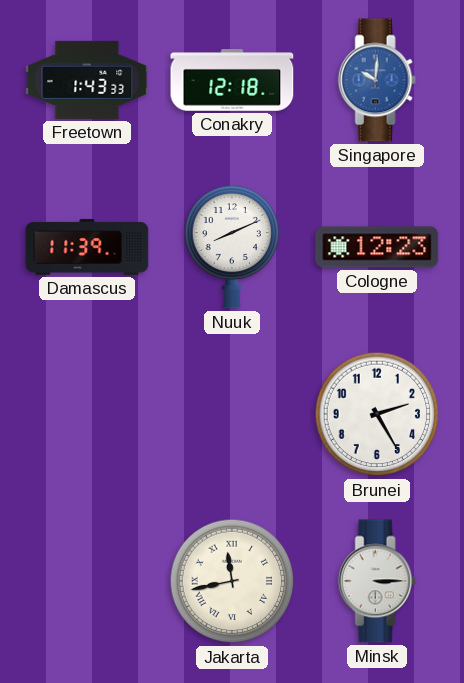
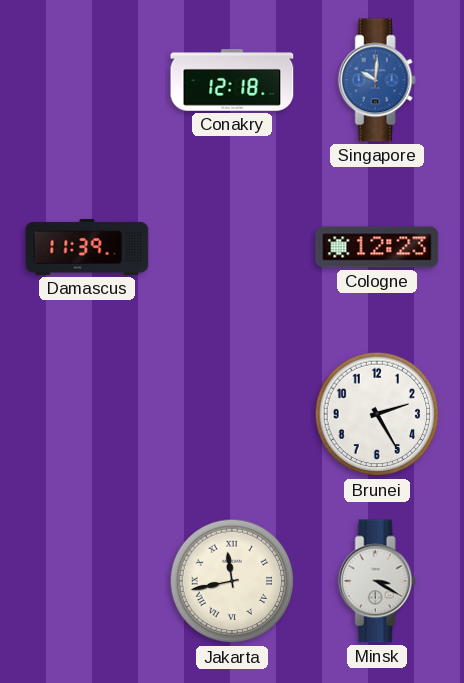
Freetown: 1:43 -> none
Nuuk: 8:11 -> none
Minsk: 3:15 -> 3:20
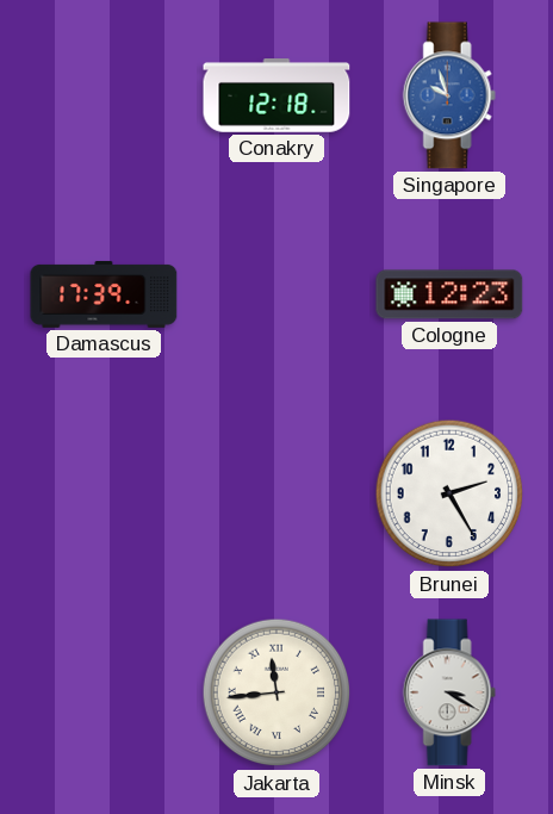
Singapore: 10:01 -> 9:57
Damascus: 11:39 -> 17:39
Jakarta: 11:43 -> 11:44
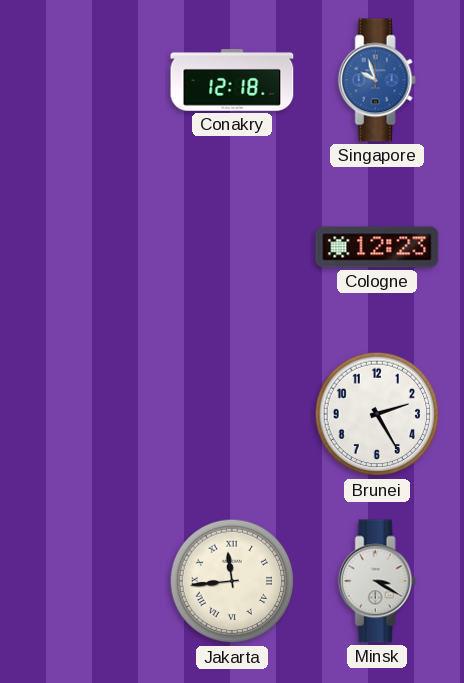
Damascus: 17:39 -> none
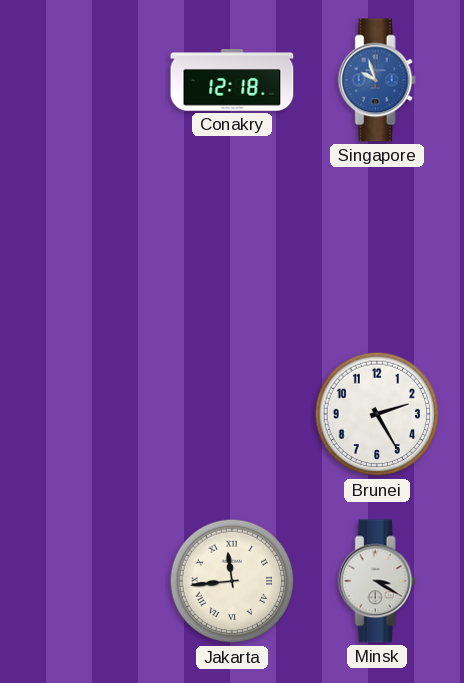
Cologne: 12:23 -> none
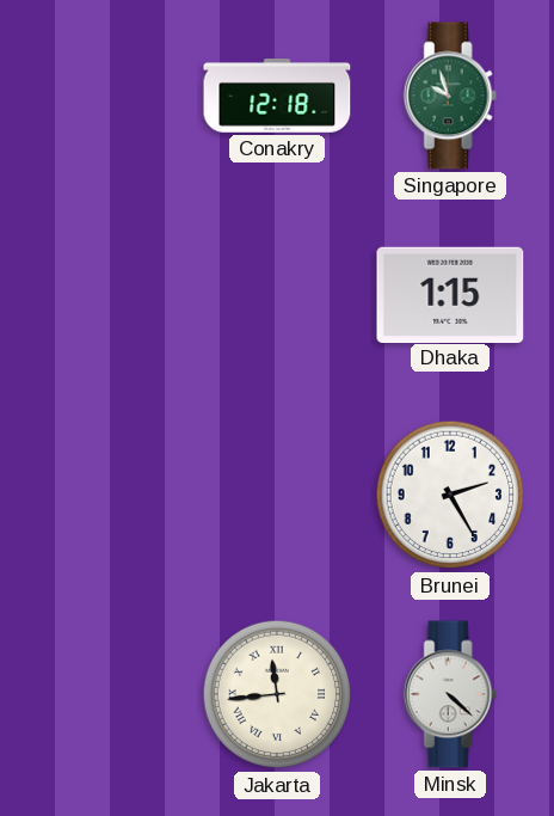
Singapore dial: blue -> green
Dhaka: none -> 1:15
Minsk: 3:20 -> 4:22
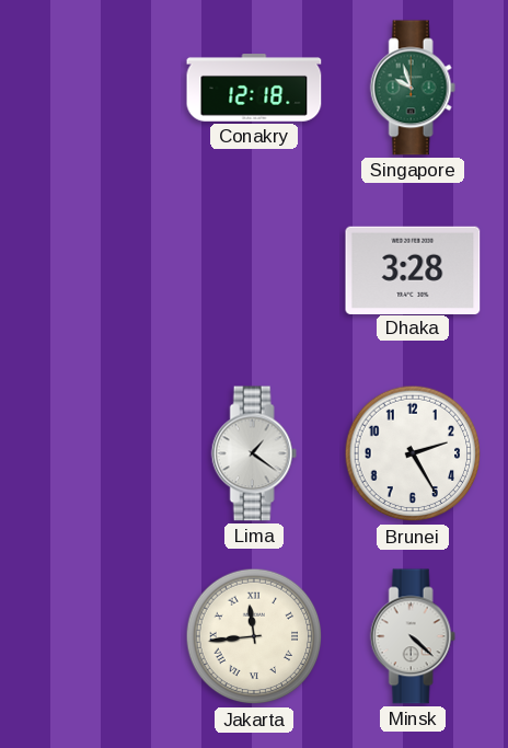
Dhaka: 1:15 -> 3:28
Lima: none -> 1:21
